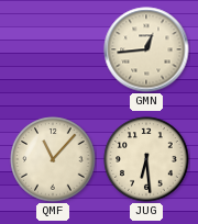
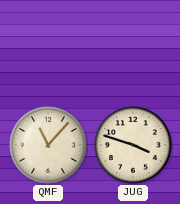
GMN: 12:44 -> none
JUG: 6:29 -> 3:48
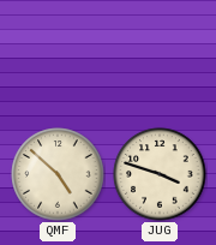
QMF: 11:07 -> 4:52
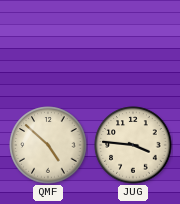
JUG: 3:48 -> 3:46
